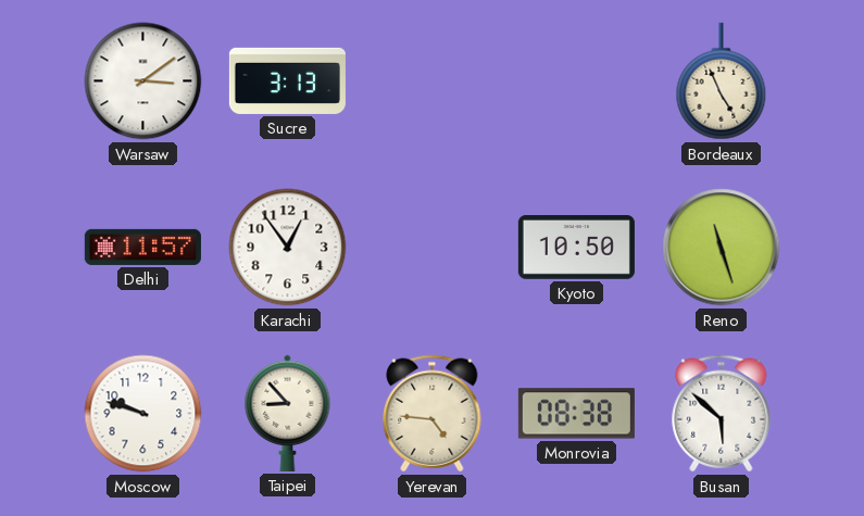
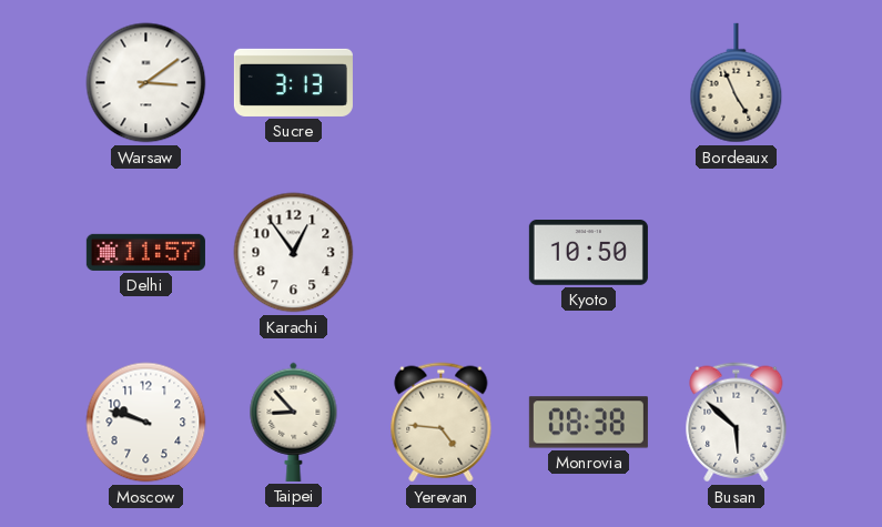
Reno: 11:27 -> none
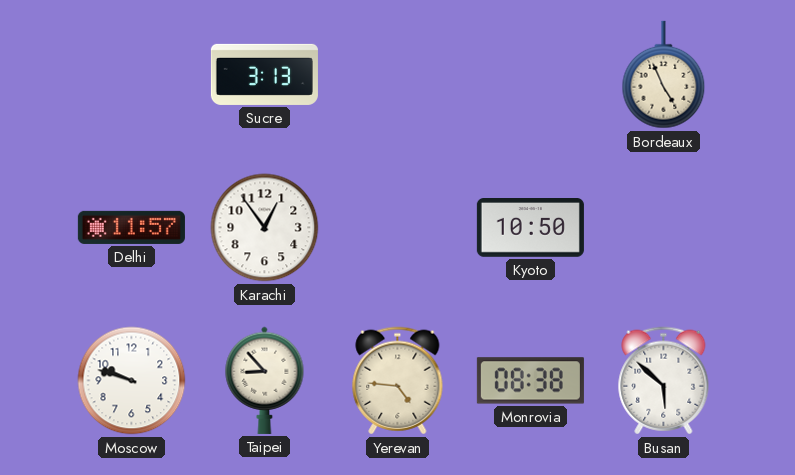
Warsaw: 3:09 -> none
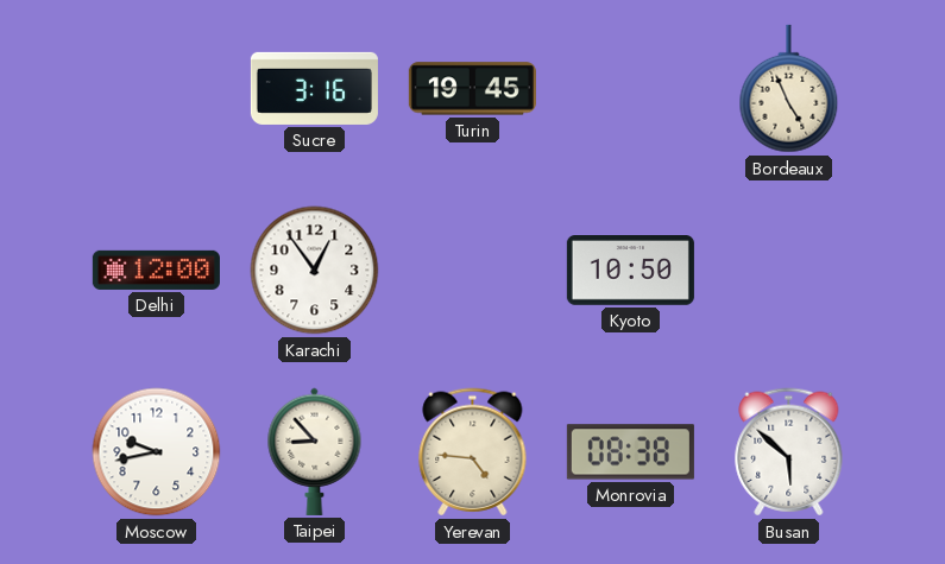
Sucre: 3:13 -> 3:16
Turin: none -> 19:45
Delhi: 11:57 -> 12:00
Moscow: 9:48 -> 9:43
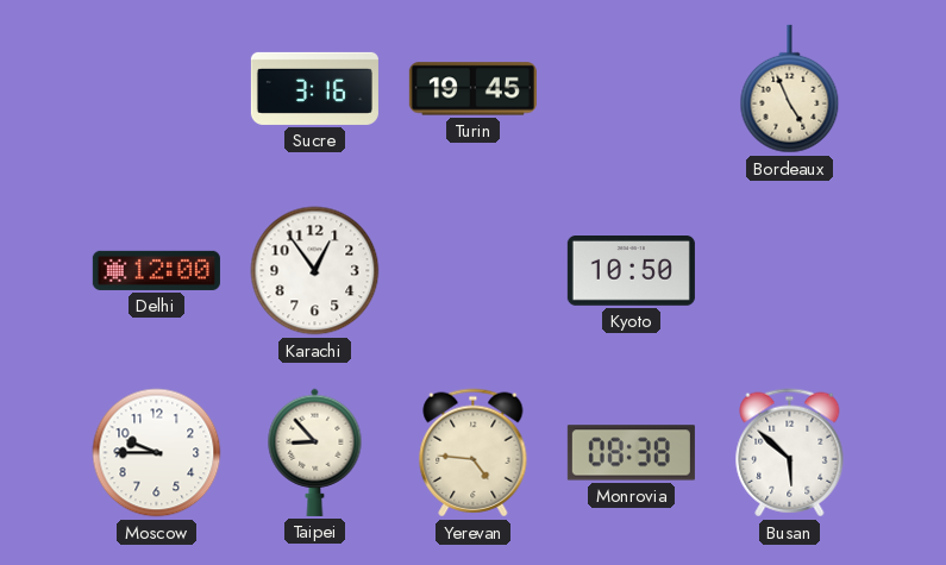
Moscow: 9:43 -> 9:45
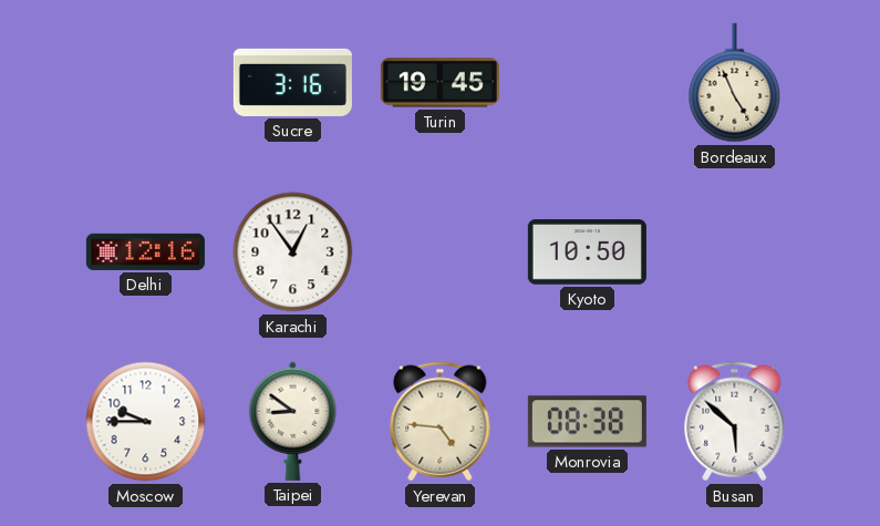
Delhi: 12:00 -> 12:16
Taipei: 8:53 -> 8:51
